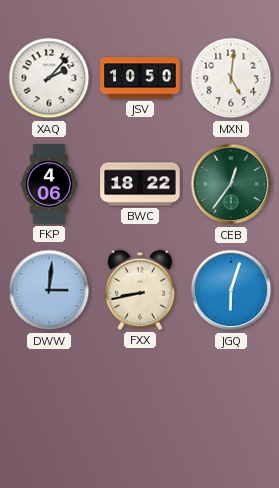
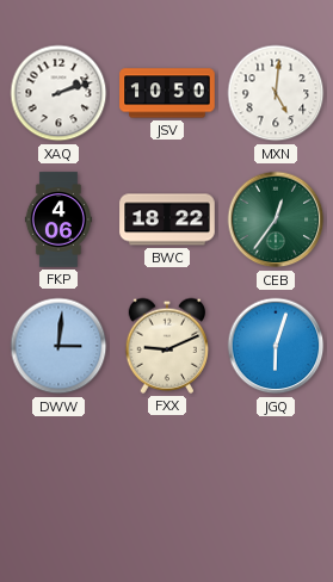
XAQ: 2:07 -> 2:12
FXX: 8:43 -> 9:11
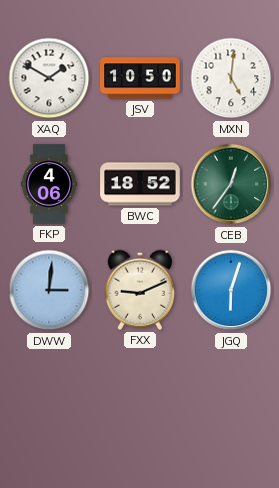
XAQ: 2:12 -> 1:50
BWC: 18:22 -> 18:52
